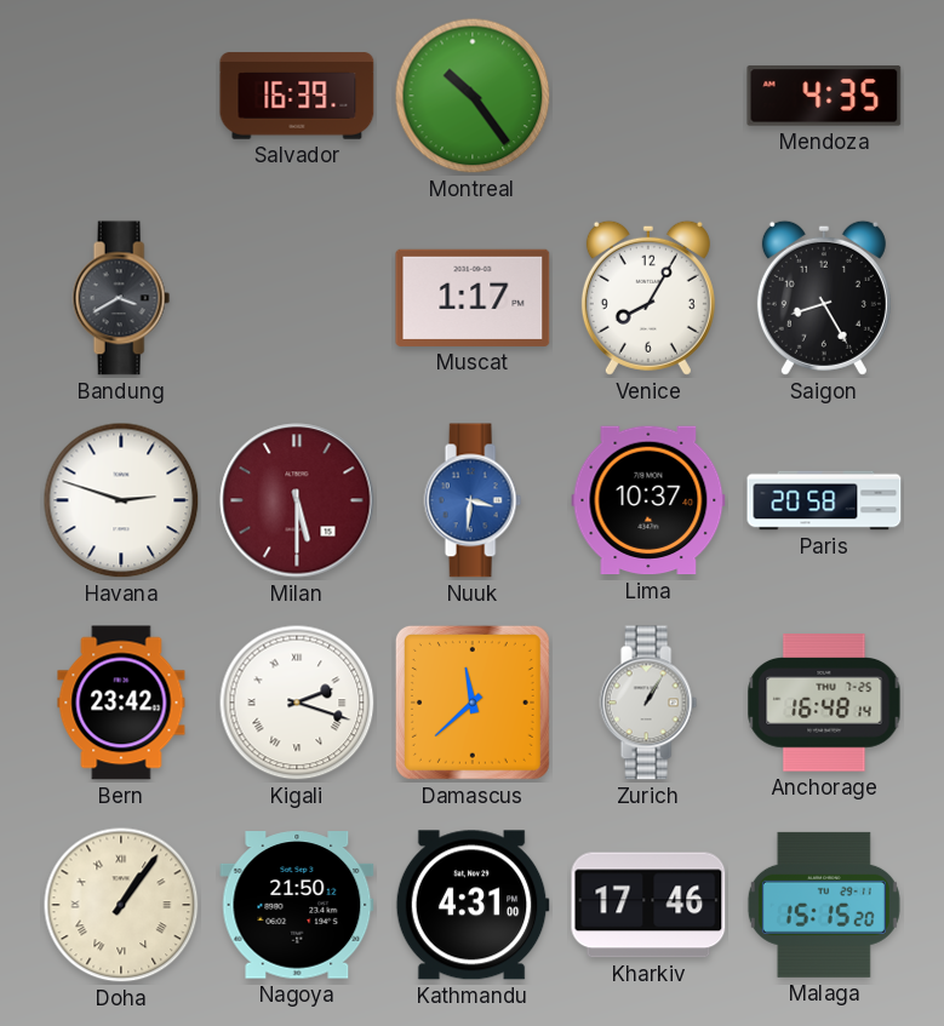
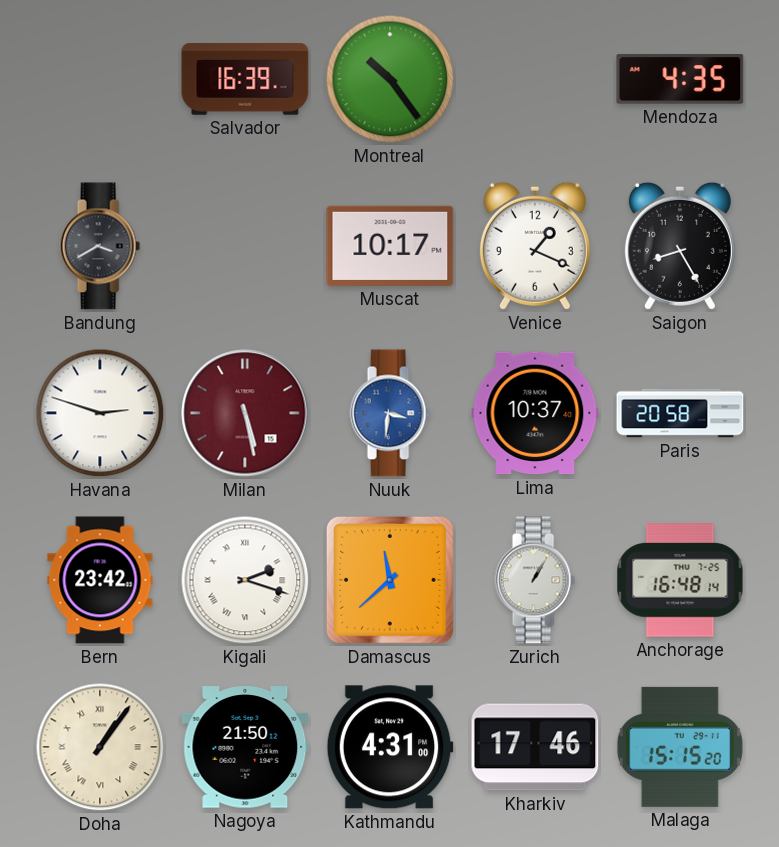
Muscat: 1:17 -> 10:17
Venice: 8:05 -> 1:19
Milan: 5:30 -> 5:28
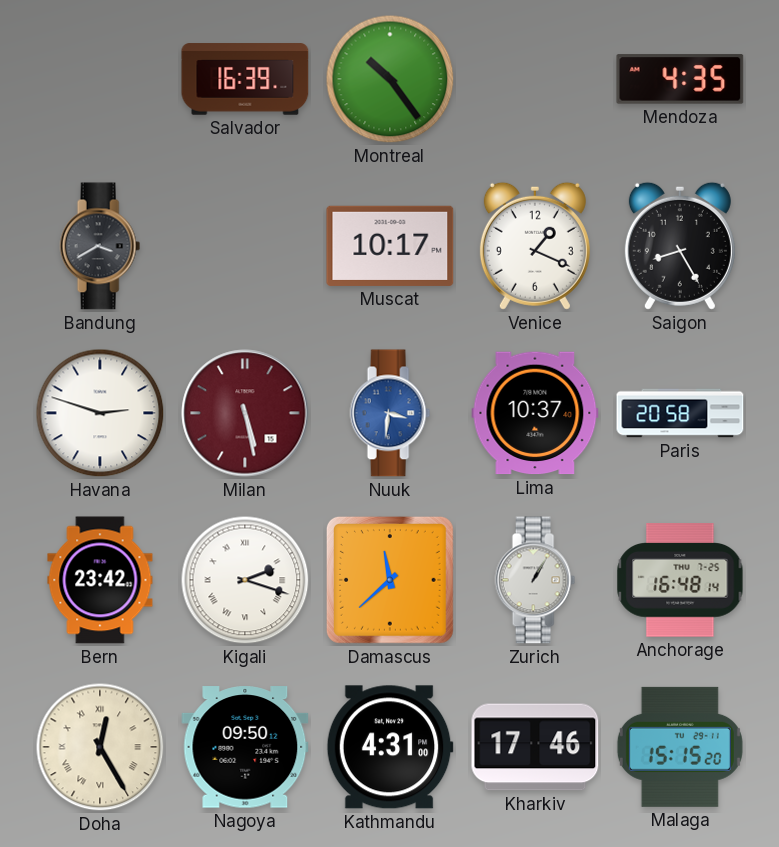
Doha: 1:06 -> 12:25
Nagoya: 21:50 -> 09:50
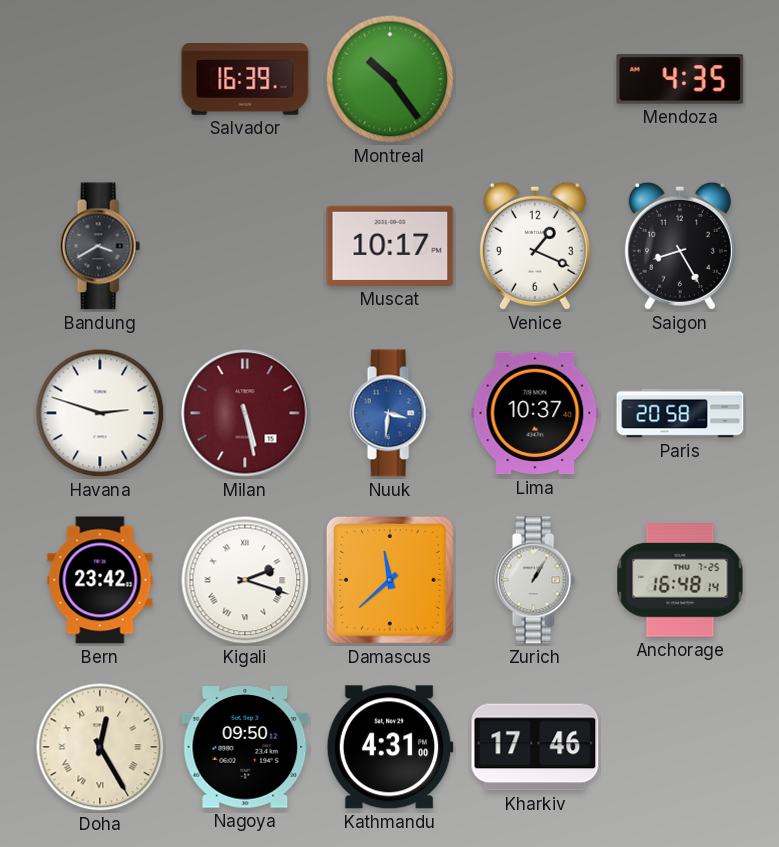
Malaga: 15:15 -> none
